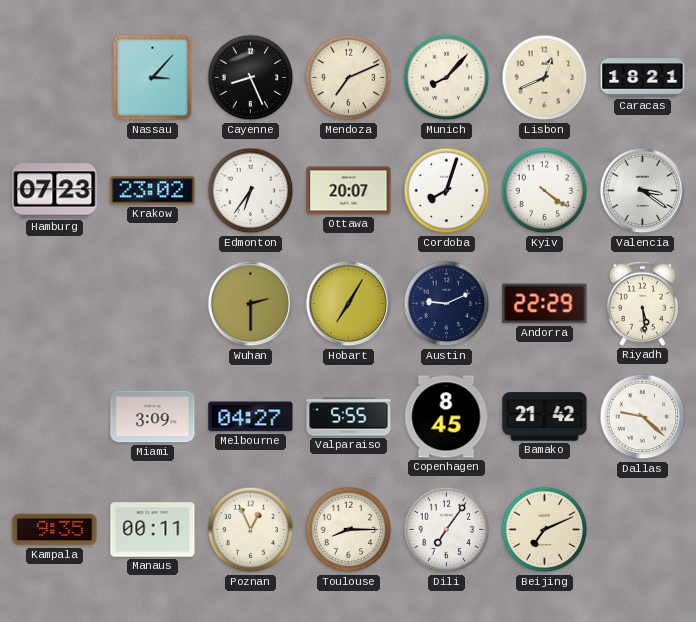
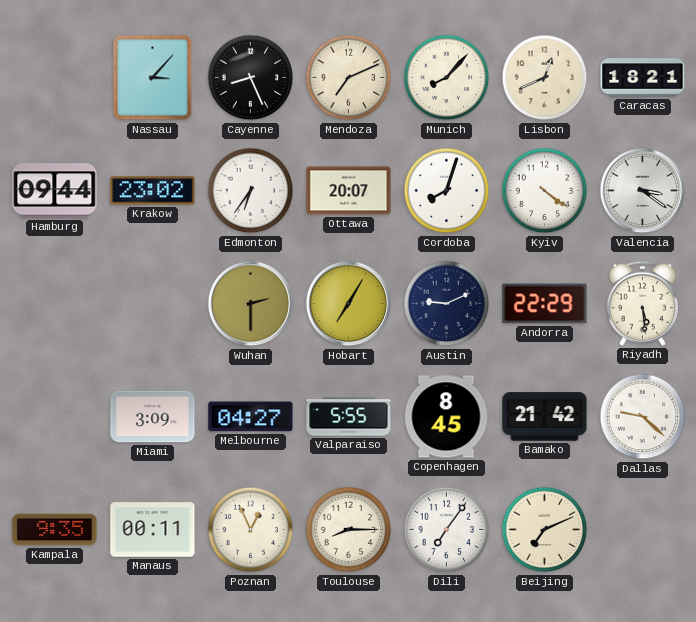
Hamburg: 07:23 -> 09:44
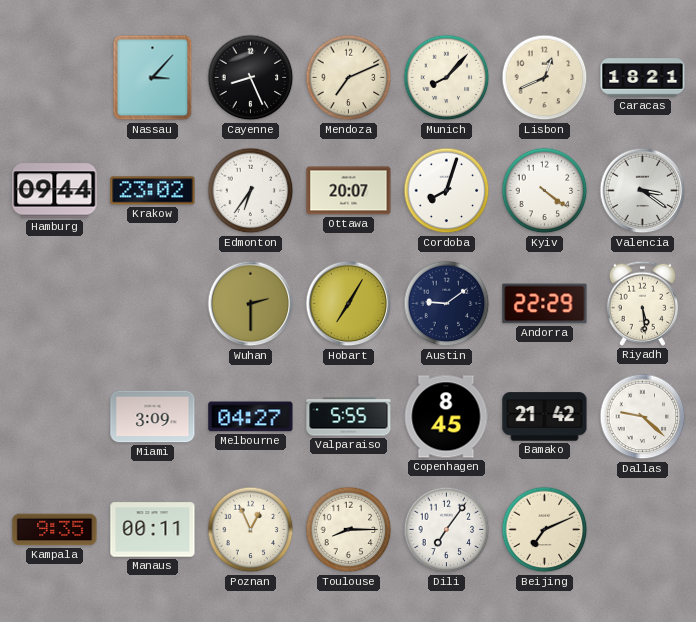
Austin: 9:11 -> 9:09
